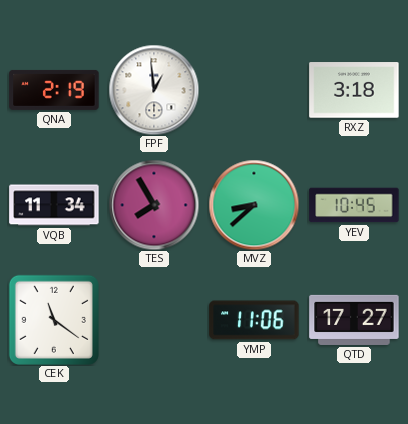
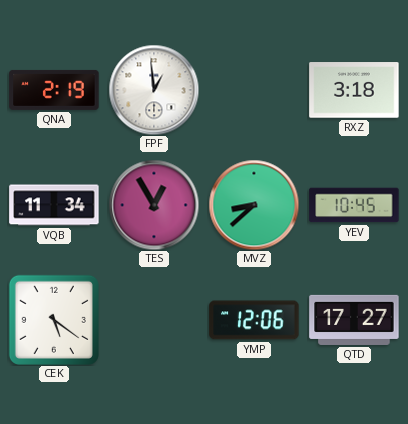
TES: 7:55 -> 12:55
CEK: 11:21 -> 5:21
YMP: 11:06 -> 12:06
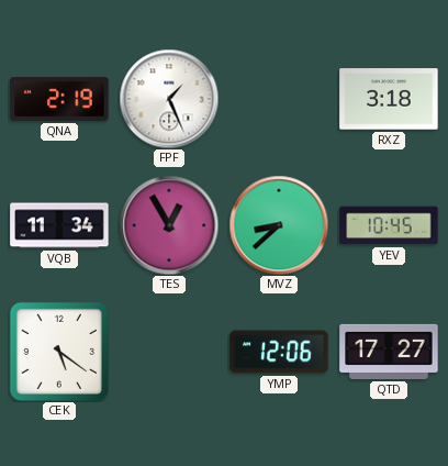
FPF: 12:59 -> 1:26
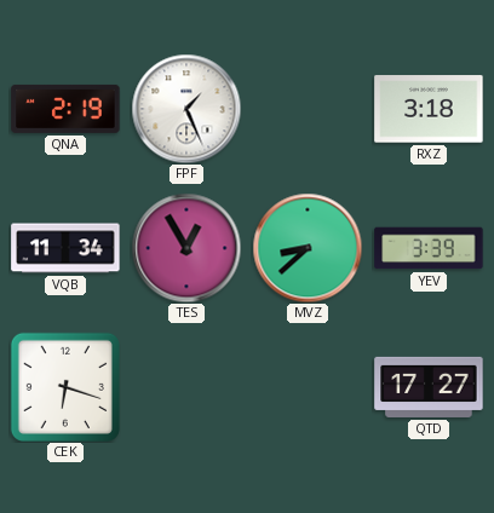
YEV: 10:45 -> 3:39
CEK: 5:21 -> 6:18
YMP: 12:06 -> none
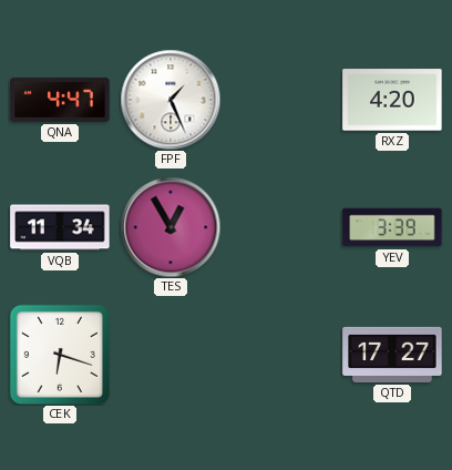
QNA: 2:19 -> 4:47
RXZ: 3:18 -> 4:20
MVZ: 8:38 -> none
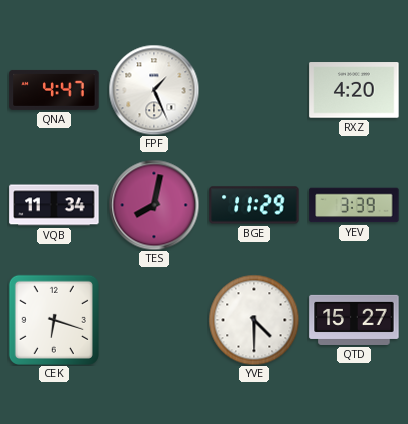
TES: 12:55 -> 8:02
BGE: none -> 11:29
YVE: none -> 4:30
QTD: 17:27 -> 15:27
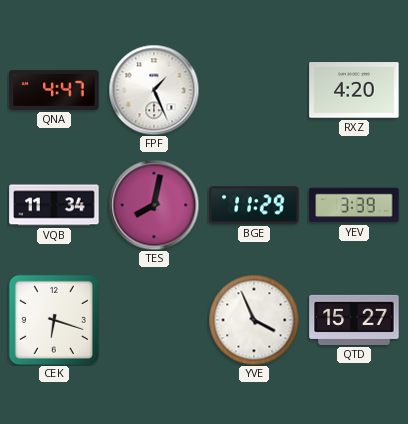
YVE: 4:30 -> 3:56
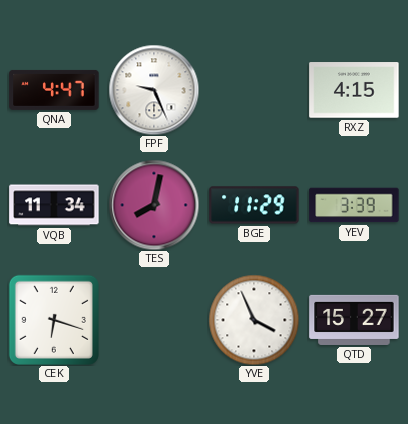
FPF: 1:26 -> 9:26
RXZ: 4:20 -> 4:15
